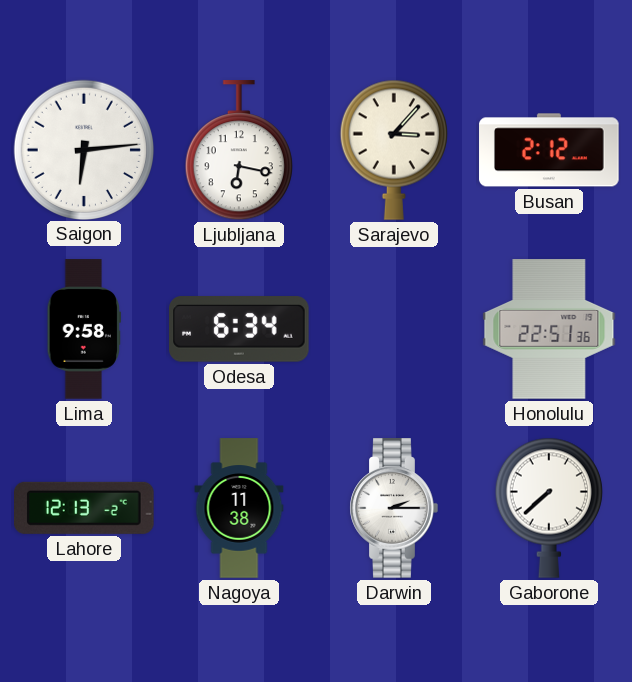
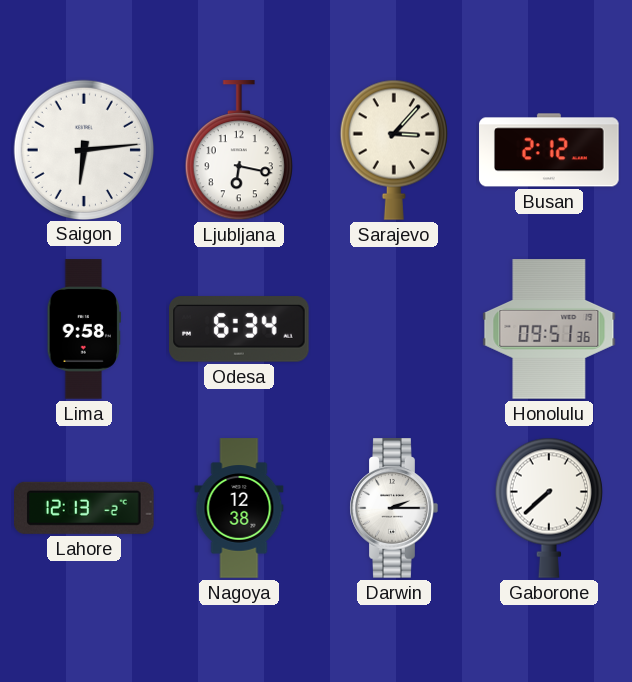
Honolulu: 22:51 -> 09:51
Nagoya: 11:38 -> 12:38
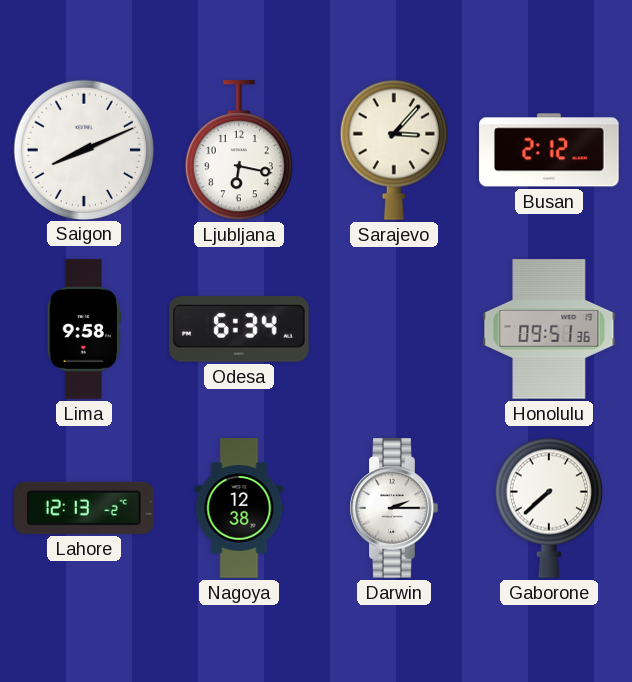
Saigon: 6:14 -> 8:11
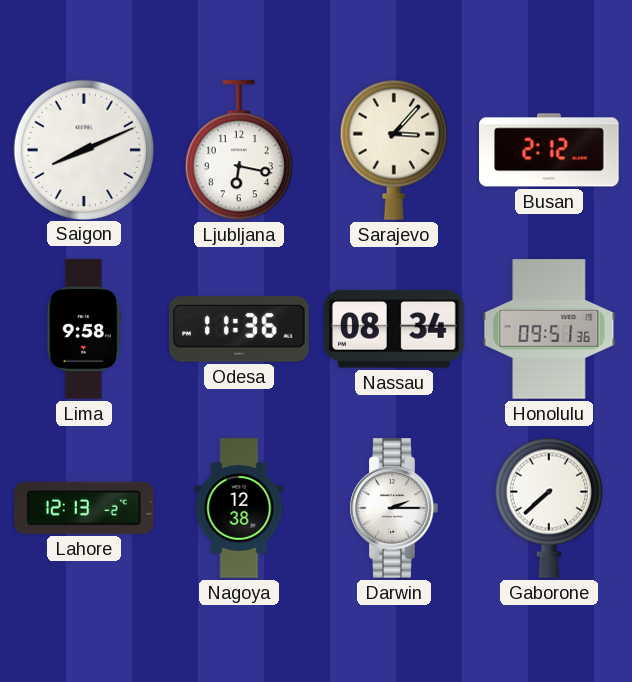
Odesa: 6:34 -> 11:36
Nassau: none -> 08:34
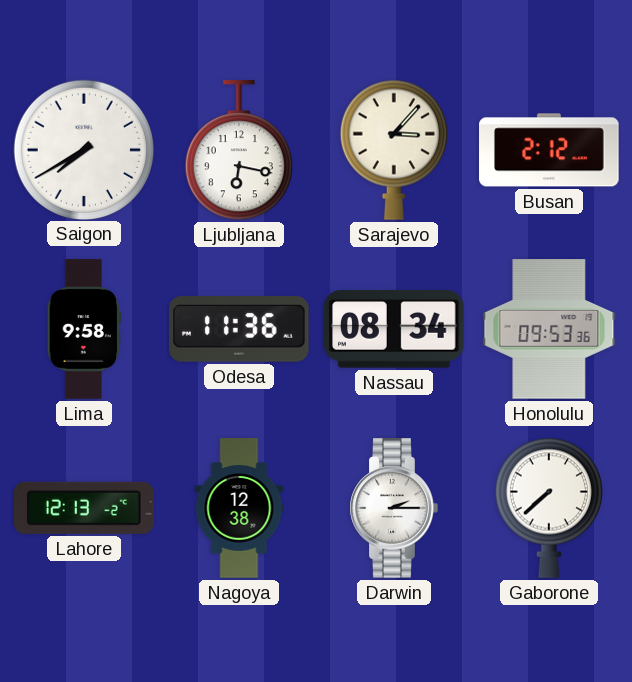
Saigon: 8:11 -> 7:40
Honolulu: 09:51 -> 09:53
